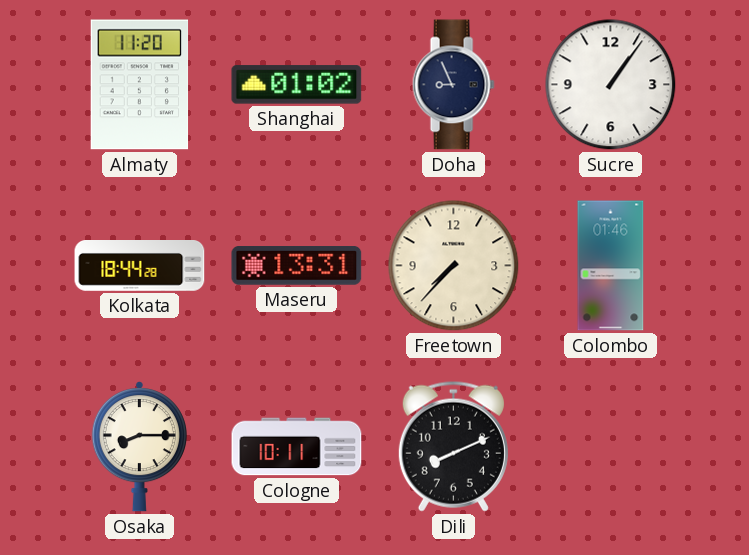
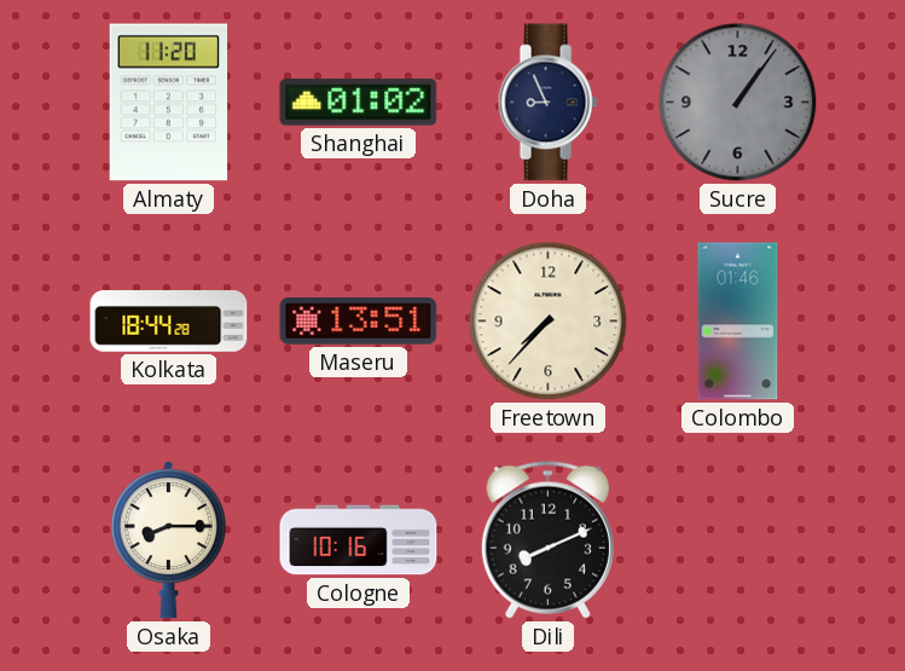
Sucre dial: white -> grey
Maseru: 13:31 -> 13:51
Cologne: 10:11 -> 10:16
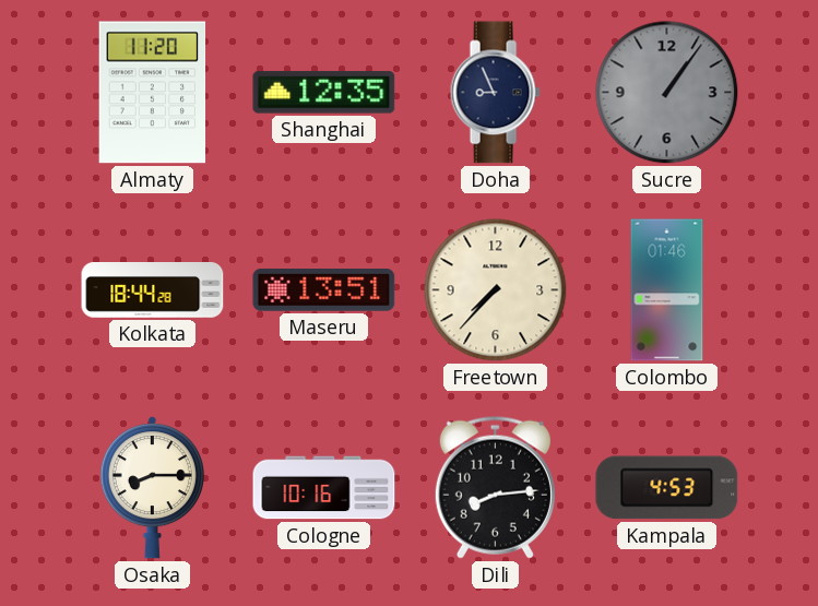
Shanghai: 01:02 -> 12:35
Dili: 8:11 -> 8:14
Kampala: none -> 4:53
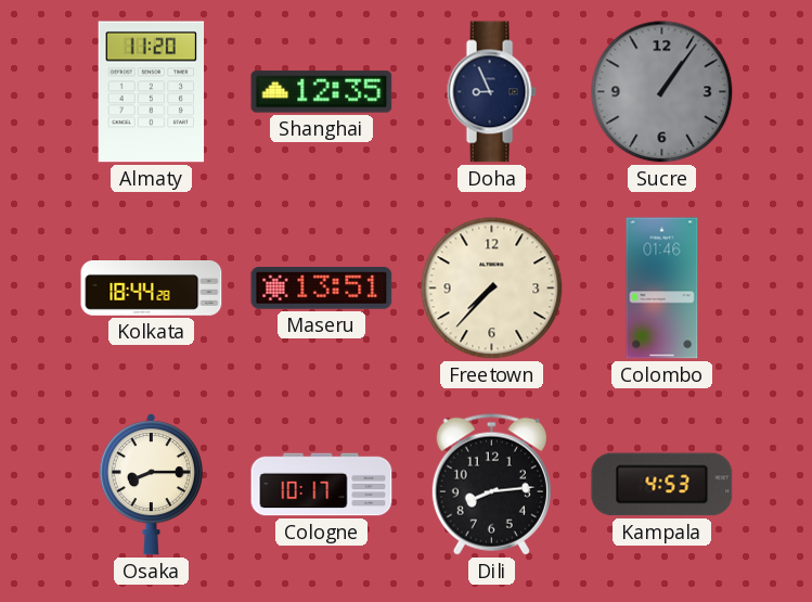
Cologne: 10:16 -> 10:17
